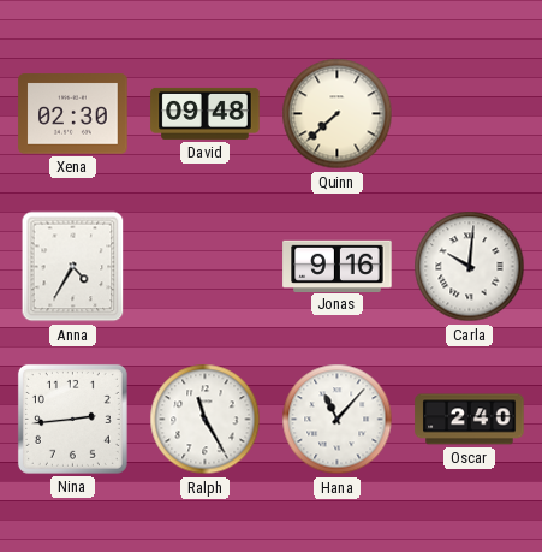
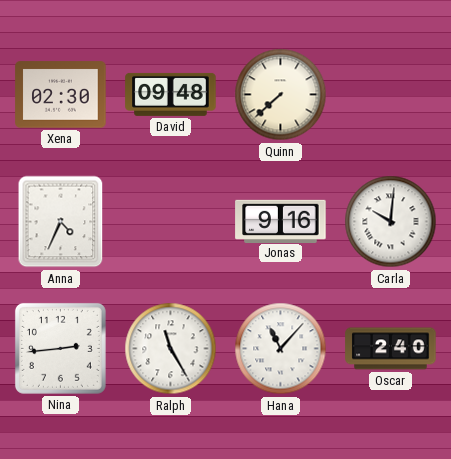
Anna: 4:35 -> 4:34
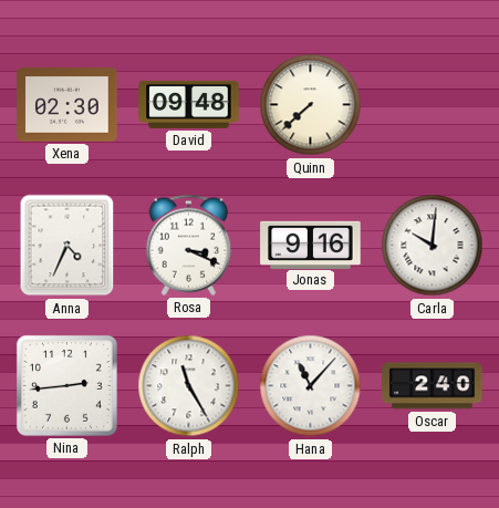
Rosa: none -> 3:19
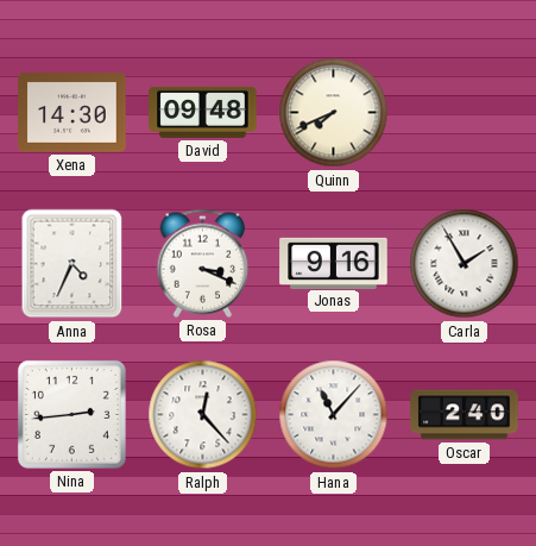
Xena: 02:30 -> 14:30
Quinn: 7:38 -> 7:41
Carla: 10:01 -> 1:55
Ralph: 11:25 -> 12:23
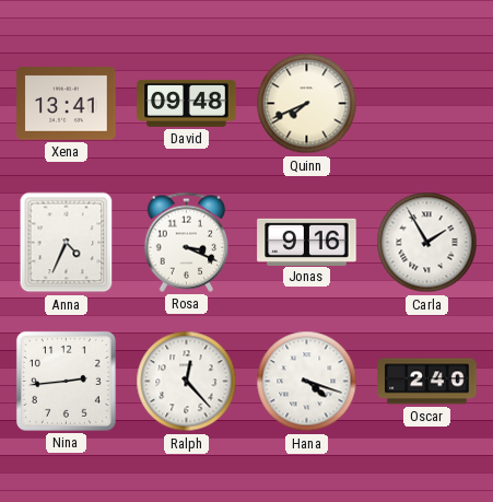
Xena: 14:30 -> 13:41
Hana: 11:07 -> 4:18
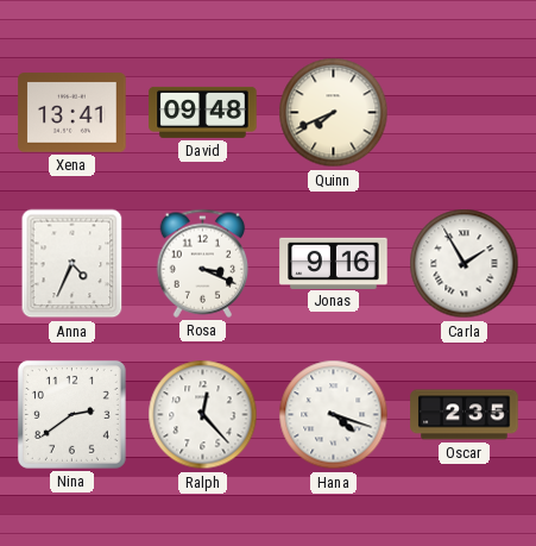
Nina: 2:44 -> 2:39
Oscar: 2:40 -> 2:35
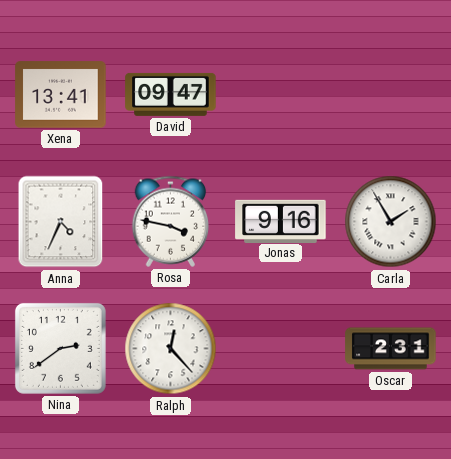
David: 09:48 -> 09:47
Quinn: 7:41 -> none
Rosa: 3:19 -> 3:47
Hana: 4:18 -> none
Oscar: 2:35 -> 2:31
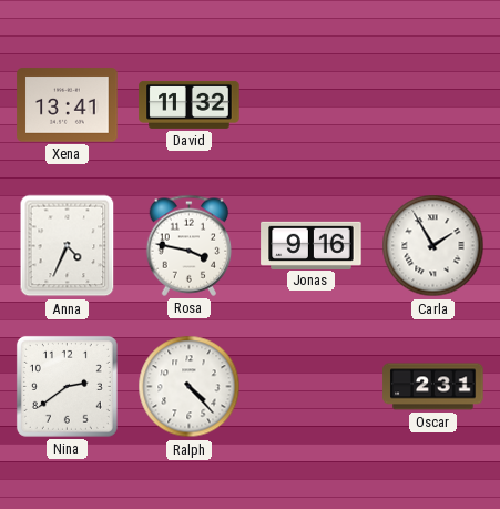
David: 09:47 -> 11:32
Ralph: 12:23 -> 4:23
